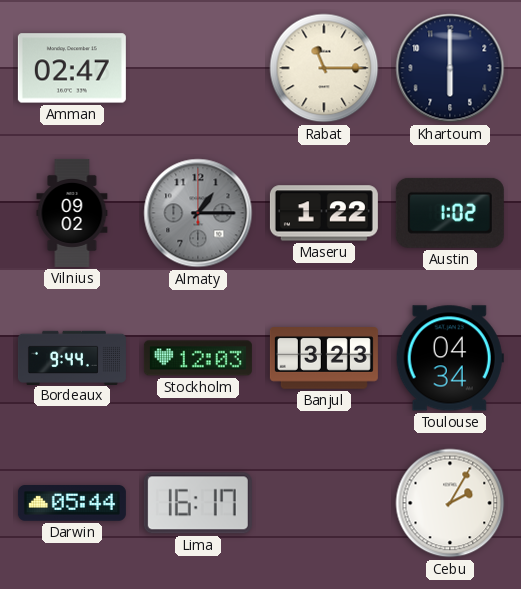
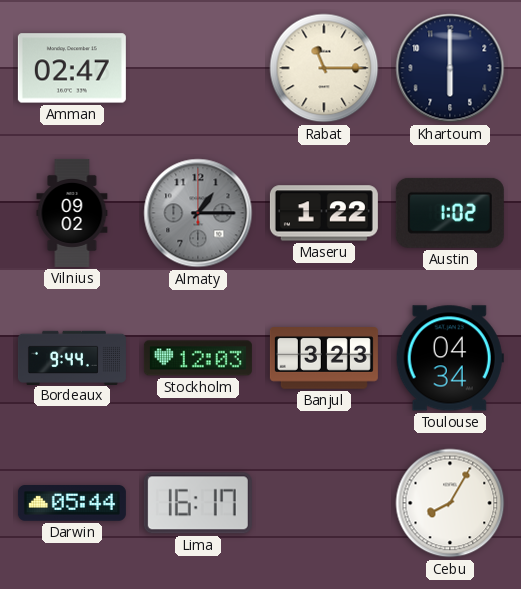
Cebu: 2:05 -> 8:05
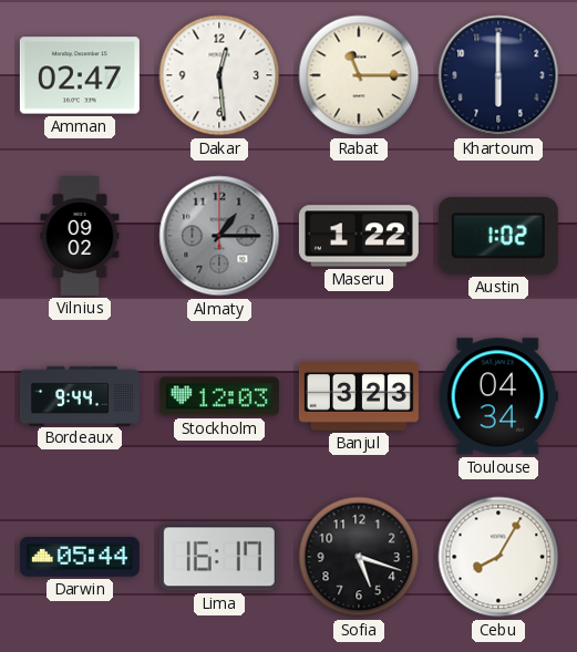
Dakar: none -> 12:29
Sofia: none -> 5:18
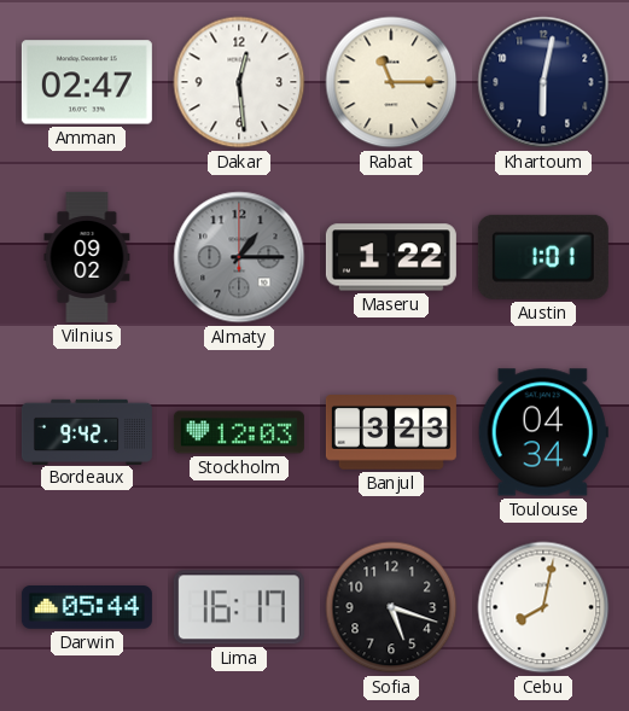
Khartoum: 6:00 -> 6:02
Austin: 1:02 -> 1:01
Bordeaux: 9:44 -> 9:42
Cebu: 8:05 -> 8:02
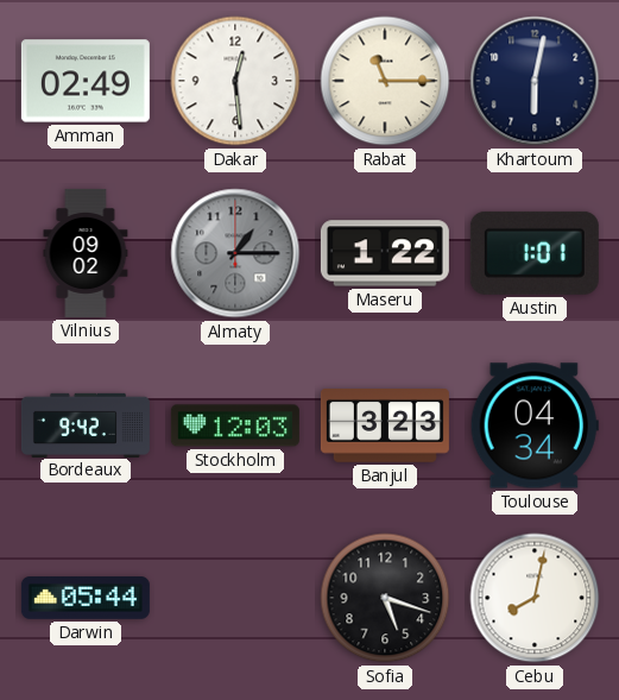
Amman: 02:47 -> 02:49
Lima: 16:17 -> none
